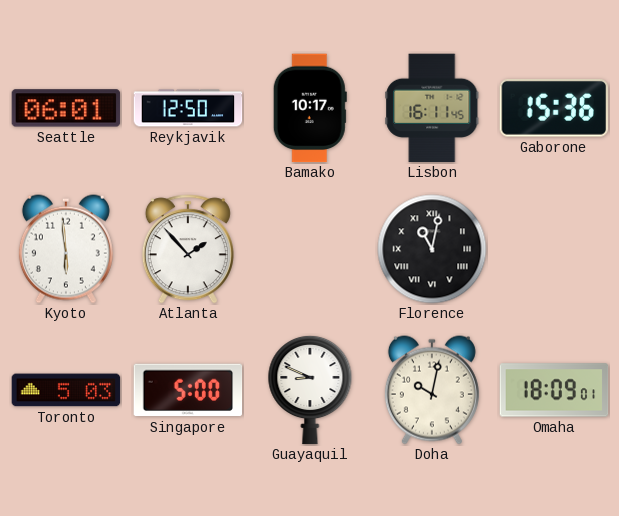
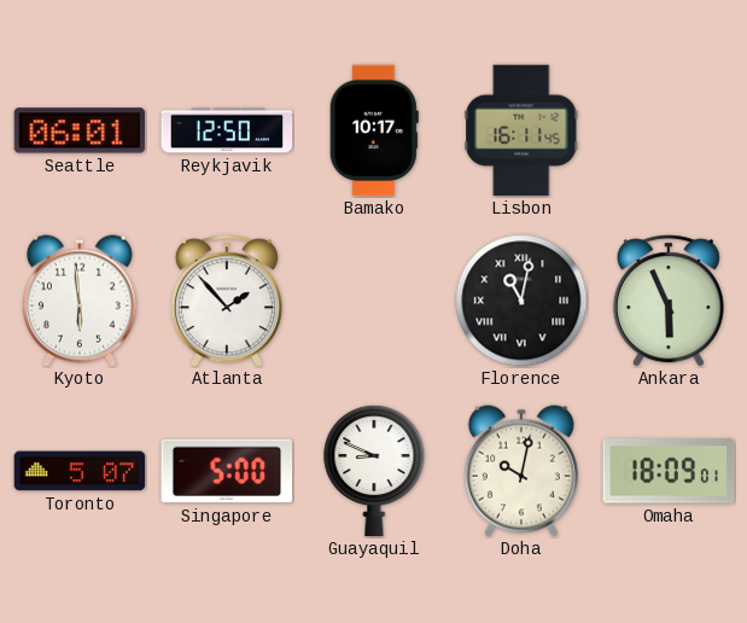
Gaborone: 15:36 -> none
Ankara: none -> 5:56
Toronto: 5:03 -> 5:07
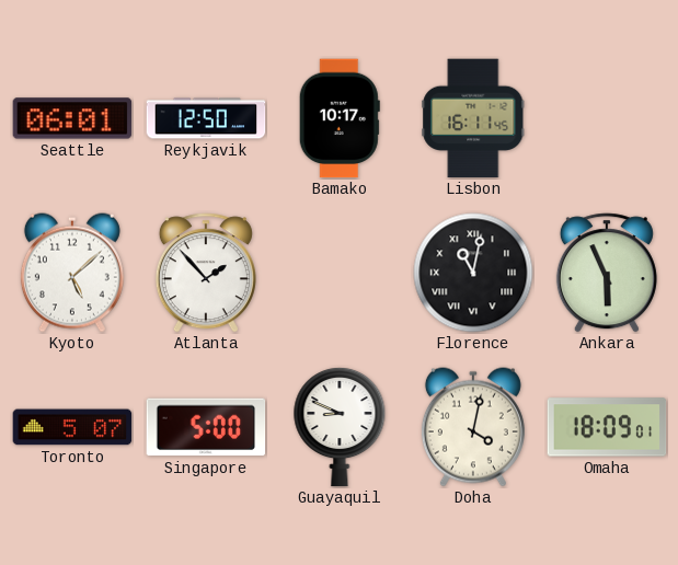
Kyoto: 5:59 -> 5:08
Doha: 10:02 -> 4:02
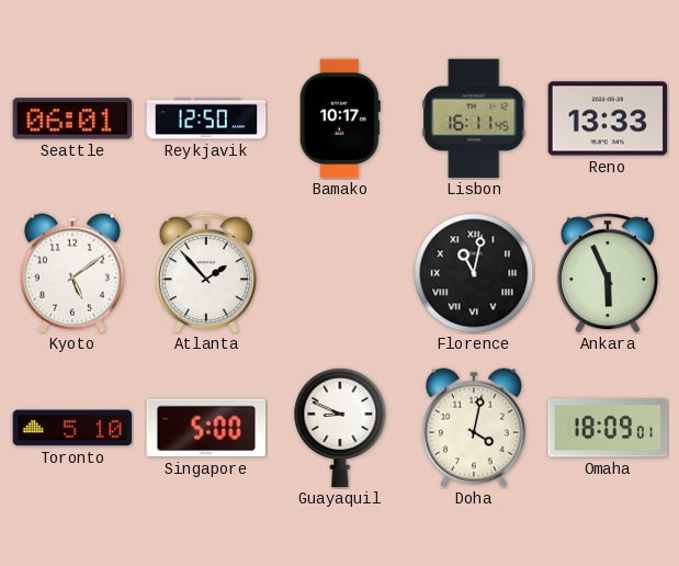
Reno: none -> 13:33
Kyoto: 5:08 -> 5:09
Toronto: 5:07 -> 5:10
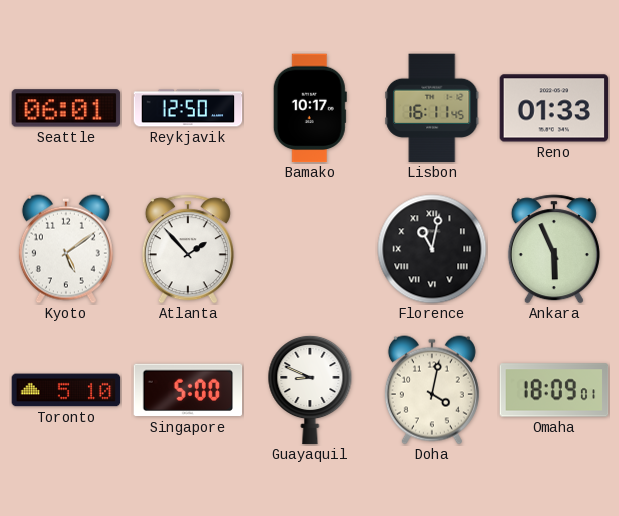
Reno: 13:33 -> 01:33
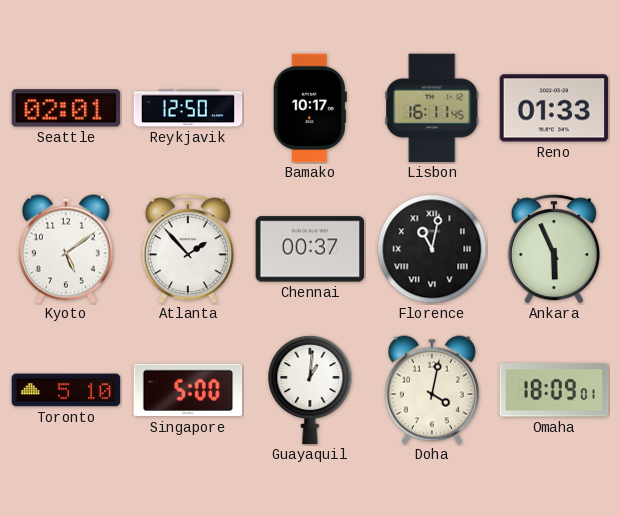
Seattle: 06:01 -> 02:01
Chennai: none -> 00:37
Guayaquil: 8:49 -> 1:01
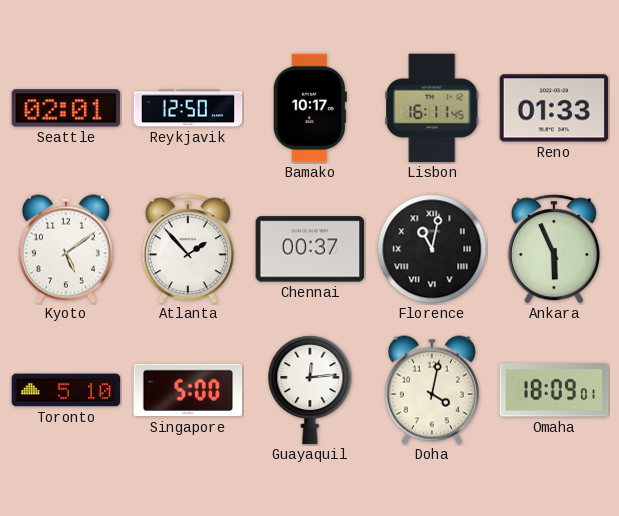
Guayaquil: 1:01 -> 12:14
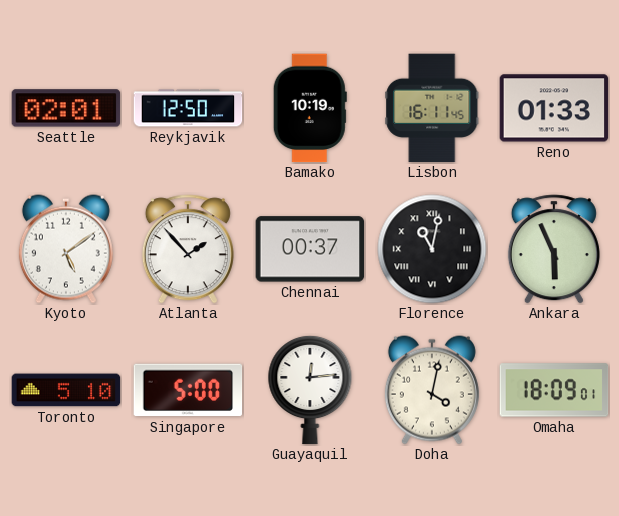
Bamako: 10:17 -> 10:19
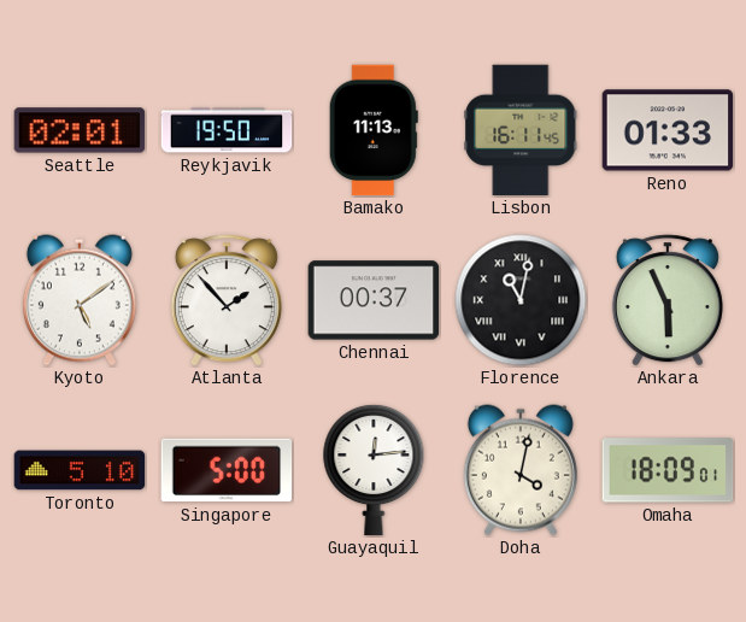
Reykjavik: 12:50 -> 19:50
Bamako: 10:19 -> 11:13
